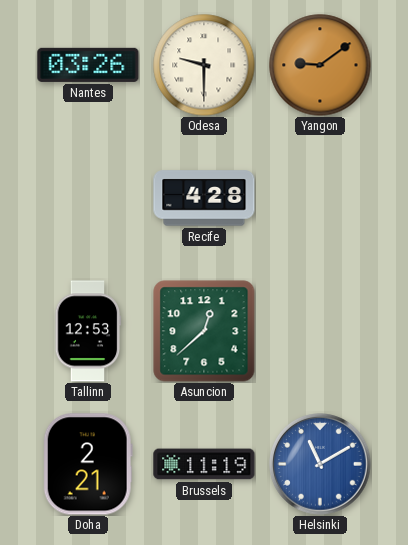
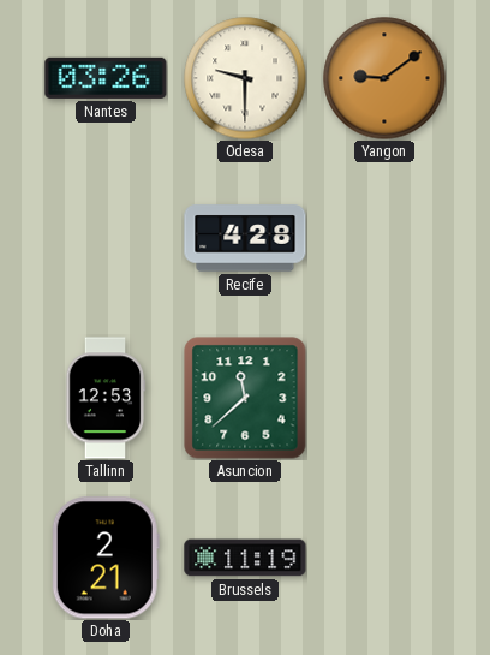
Asuncion: 12:38 -> 11:38
Helsinki: 11:10 -> none
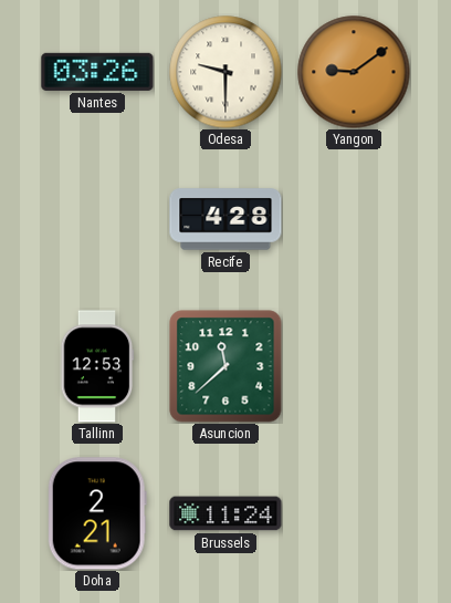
Brussels: 11:19 -> 11:24
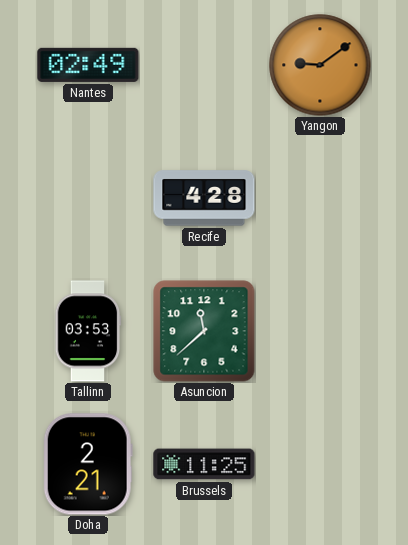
Nantes: 03:26 -> 02:49
Odesa: 9:30 -> none
Tallinn: 12:53 -> 03:53
Brussels: 11:24 -> 11:25
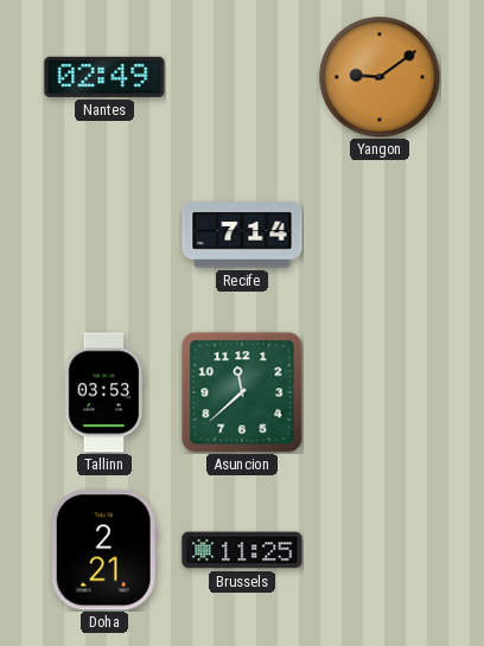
Recife: 4:28 -> 7:14
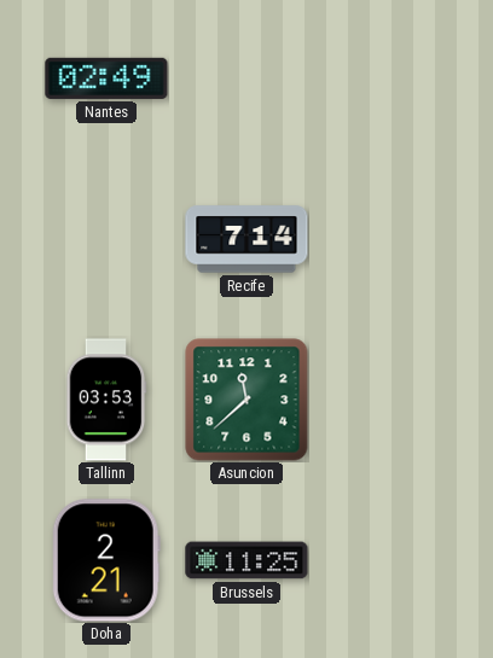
Yangon: 9:09 -> none
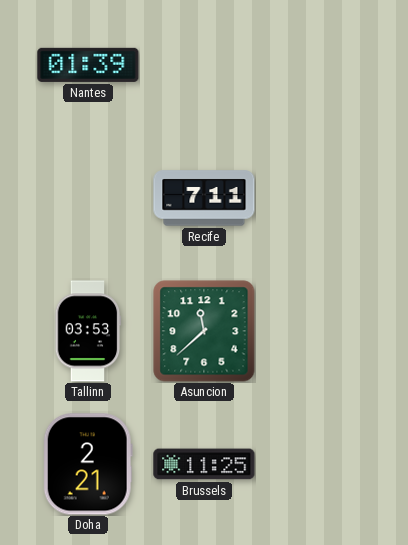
Nantes: 02:49 -> 01:39
Recife: 7:14 -> 7:11
